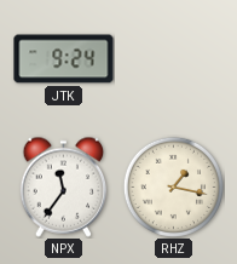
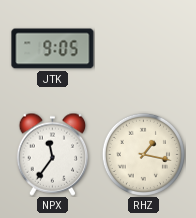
JTK: 9:24 -> 9:05
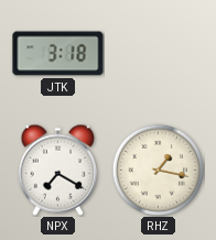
JTK: 9:05 -> 3:18
NPX: 11:36 -> 7:20
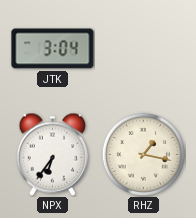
JTK: 3:18 -> 3:04
NPX: 7:20 -> 6:36
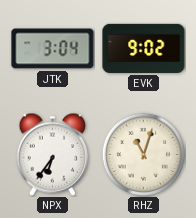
EVK: none -> 9:02
RHZ: 1:17 -> 11:03
